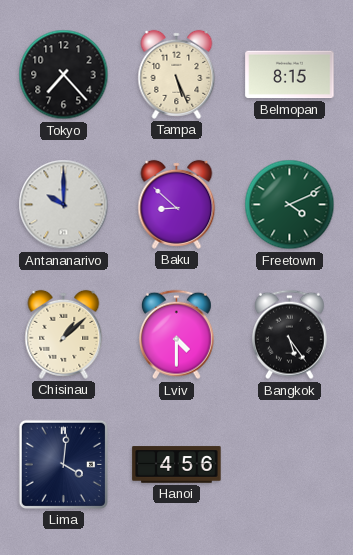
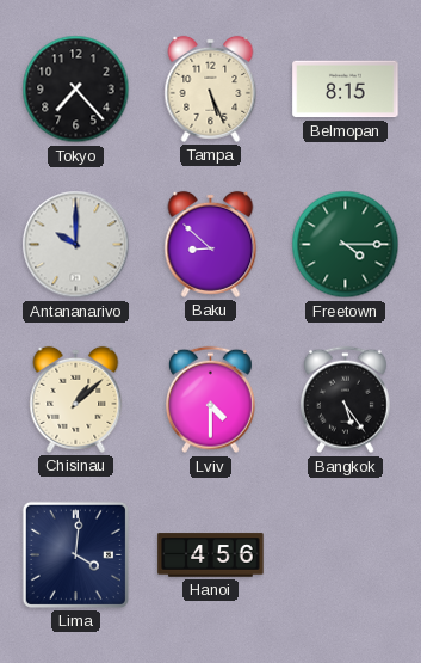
Freetown: 4:11 -> 4:15
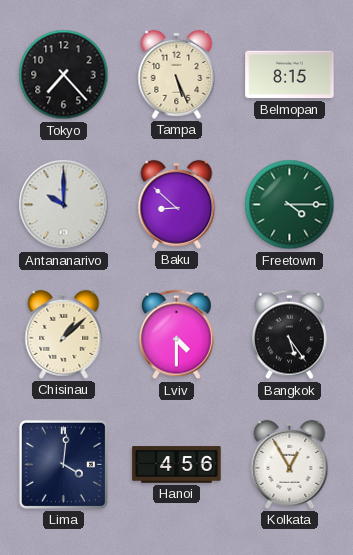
Kolkata: none -> 12:55
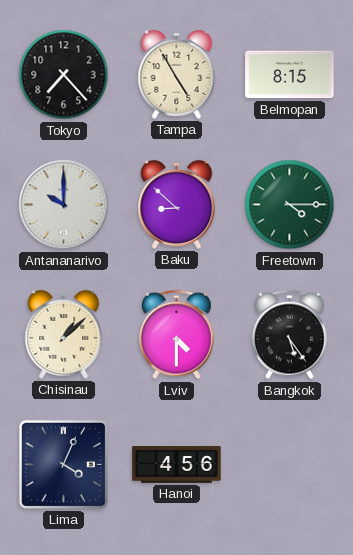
Tampa: 5:26 -> 4:55
Lima: 4:01 -> 4:04
Kolkata: 12:55 -> none
